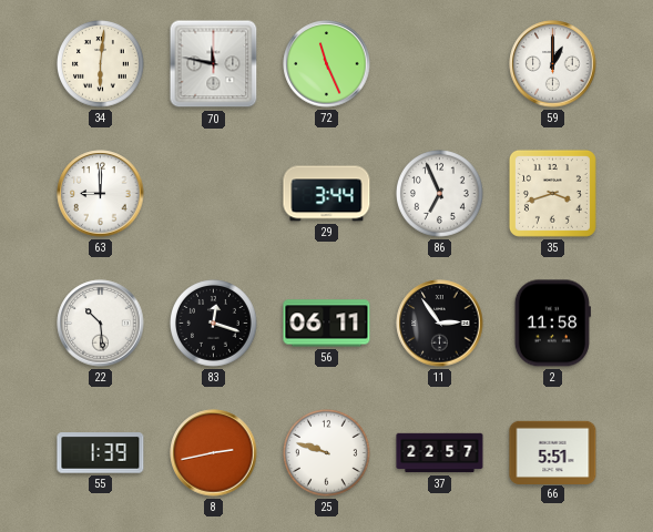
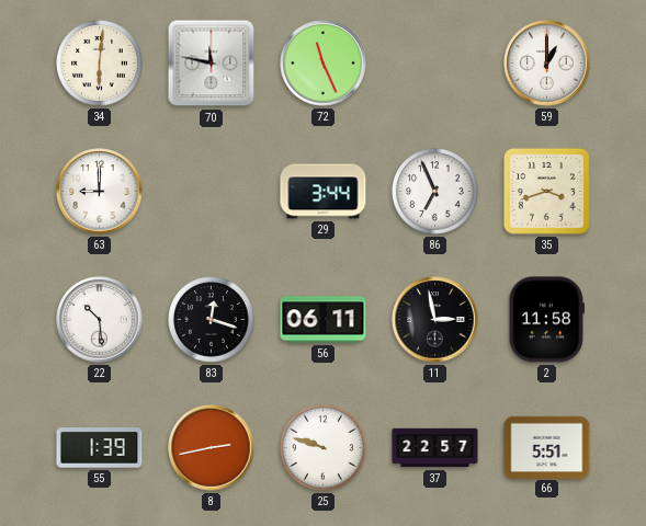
11: 2:54 -> 2:58
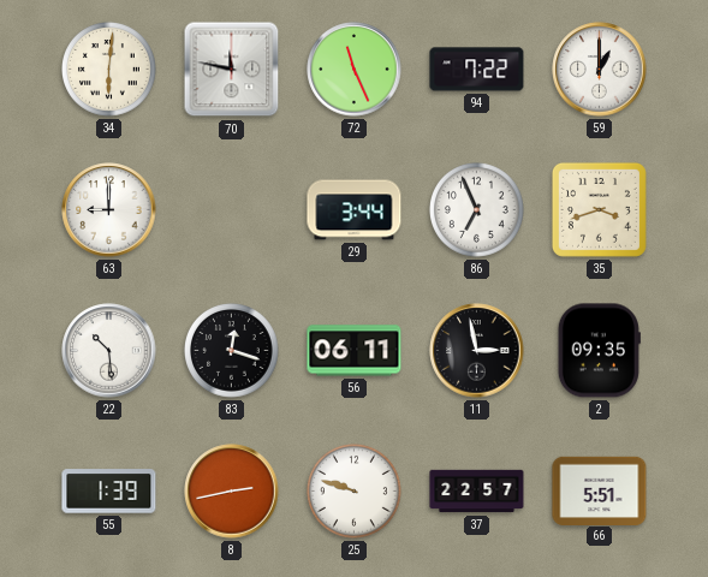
94: none -> 7:22
2: 11:58 -> 09:35
